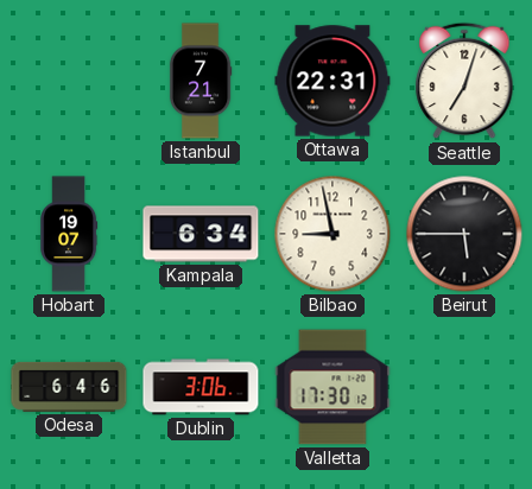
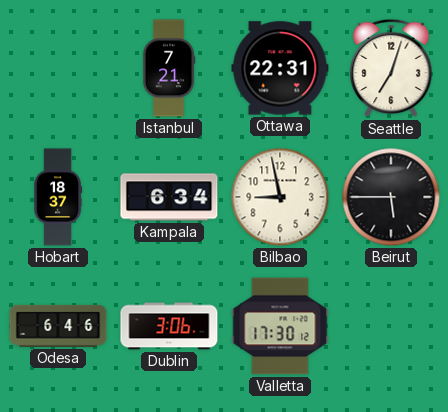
Hobart: 19:07 -> 18:37
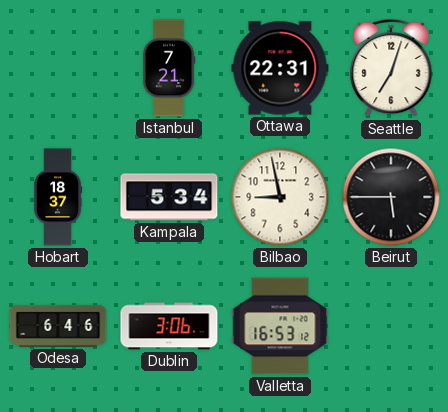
Kampala: 6:34 -> 5:34
Valletta: 17:30 -> 16:53
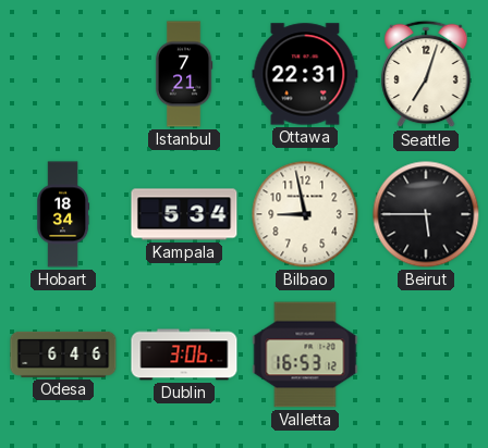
Hobart: 18:37 -> 18:34
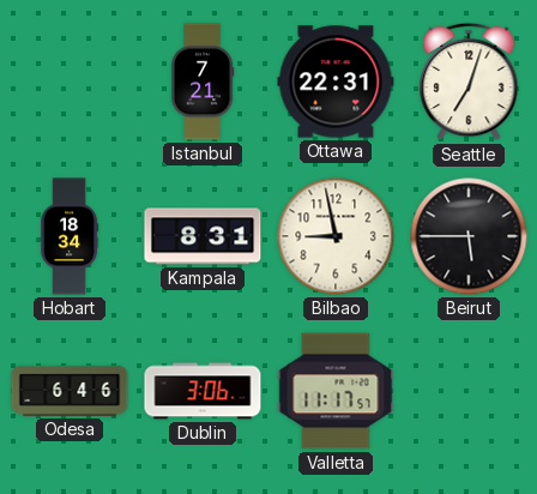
Kampala: 5:34 -> 8:31
Valletta: 16:53 -> 11:17
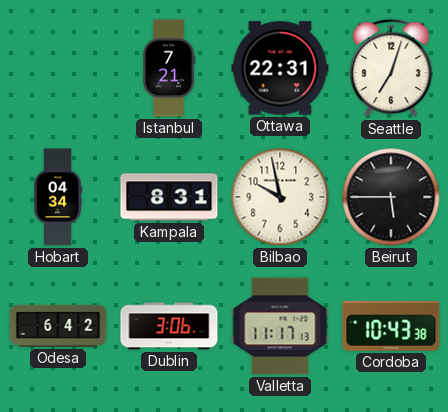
Hobart: 18:34 -> 04:34
Bilbao: 8:58 -> 9:58
Odesa: 6:46 -> 6:42
Valletta: 11:17:57 -> 11:17:13
Cordoba: none -> 10:43
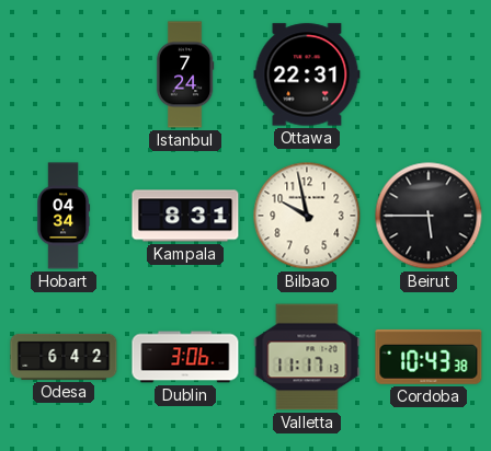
Istanbul: 7:21 -> 7:24
Seattle: 7:03 -> none
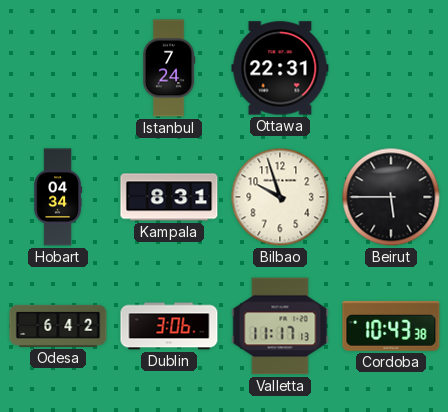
Bilbao: 9:58 -> 9:57
